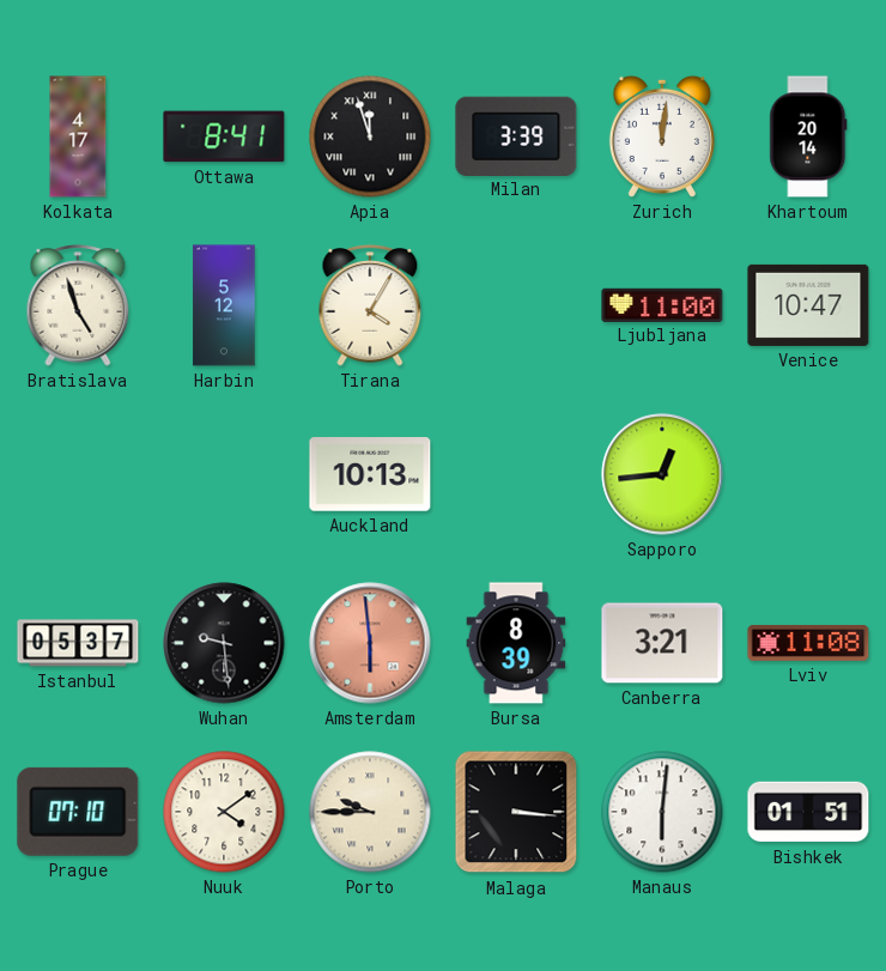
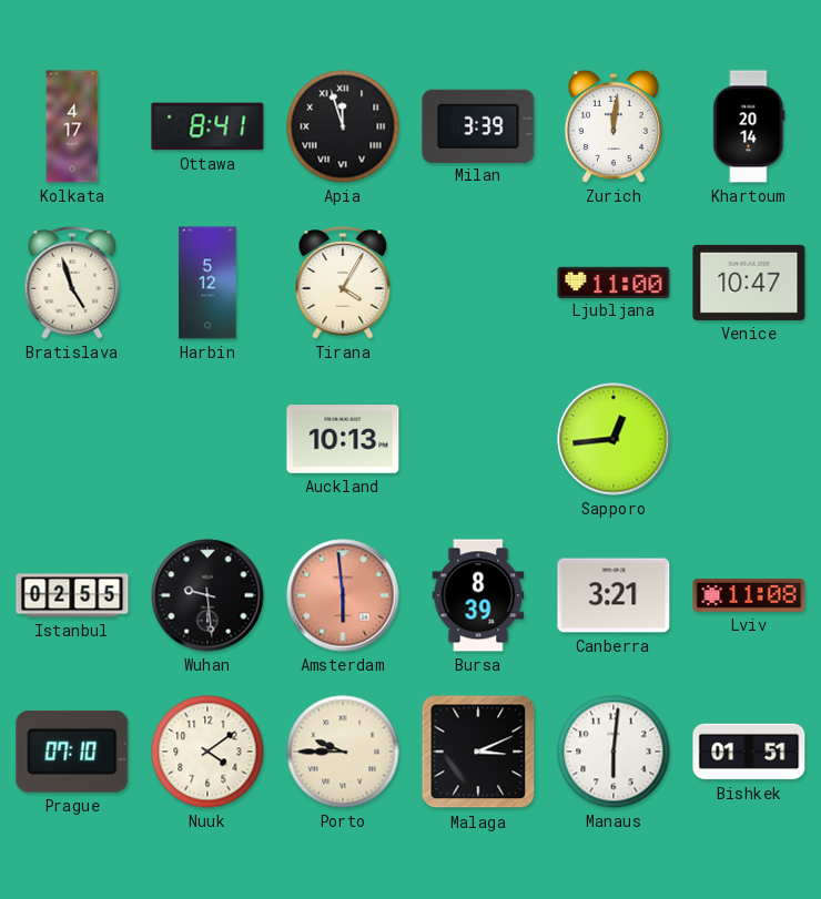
Istanbul: 05:37 -> 02:55
Malaga: 3:16 -> 3:11
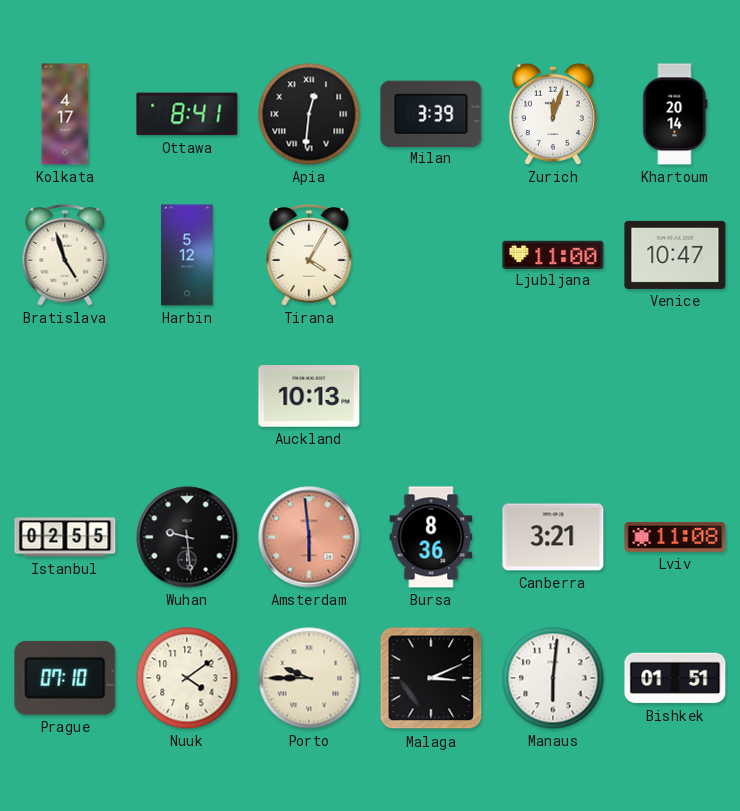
Apia: 11:57 -> 12:31
Zurich: 12:01 -> 12:03
Sapporo: 12:44 -> none
Bursa: 8:39 -> 8:36
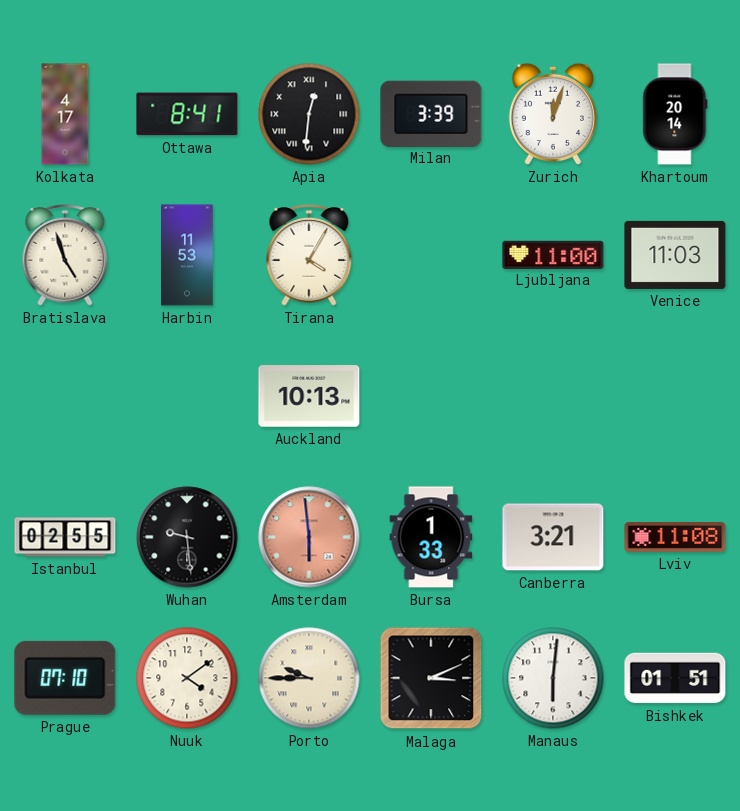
Harbin: 5:12 -> 11:53
Venice: 10:47 -> 11:03
Bursa: 8:36 -> 1:33
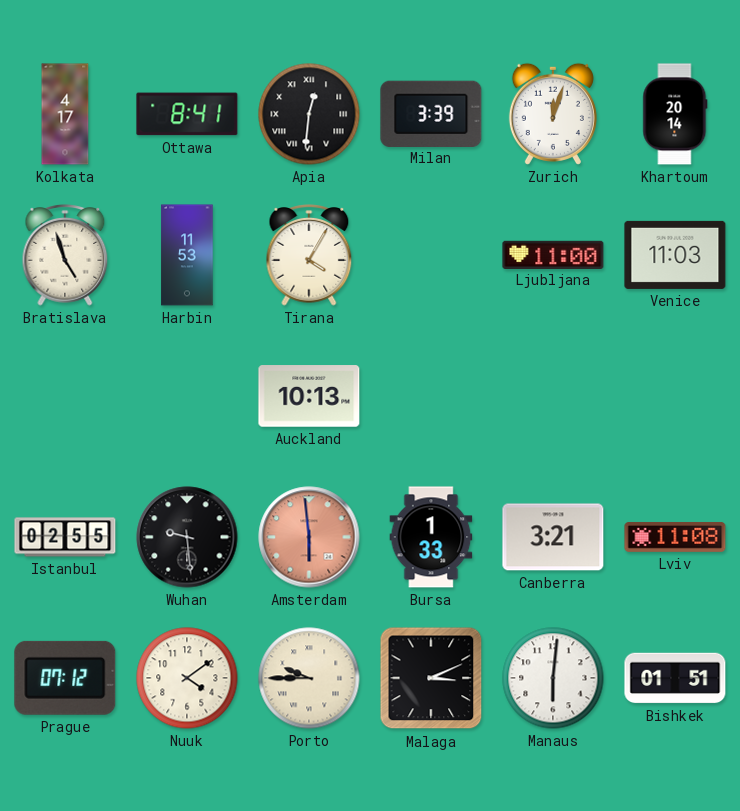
Prague: 07:10 -> 07:12
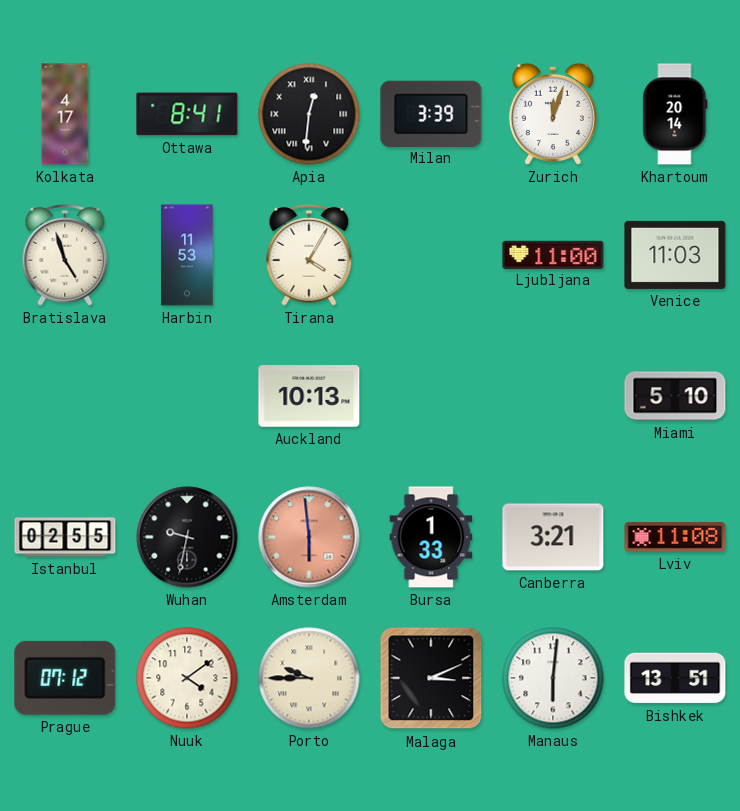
Miami: none -> 5:10
Wuhan: 9:29 -> 9:32
Bishkek: 01:51 -> 13:51
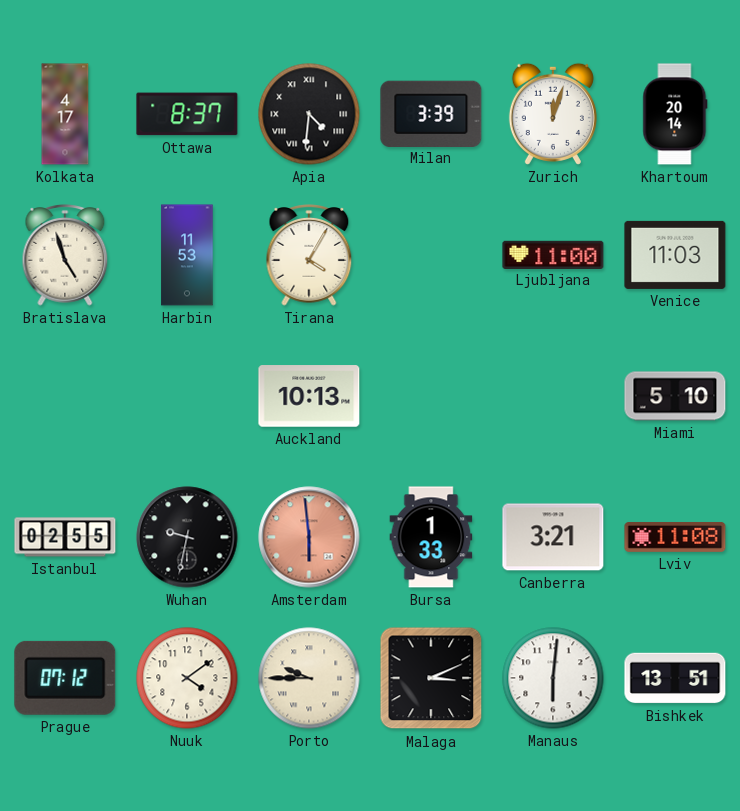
Ottawa: 8:41 -> 8:37
Apia: 12:31 -> 4:31
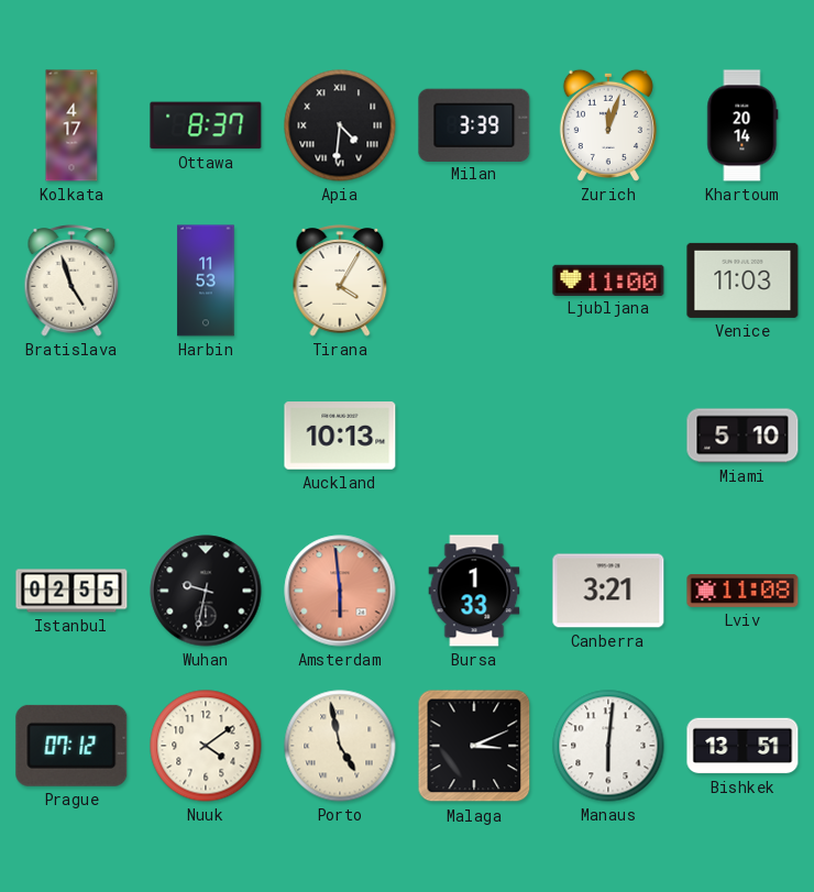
Porto: 9:45 -> 4:58
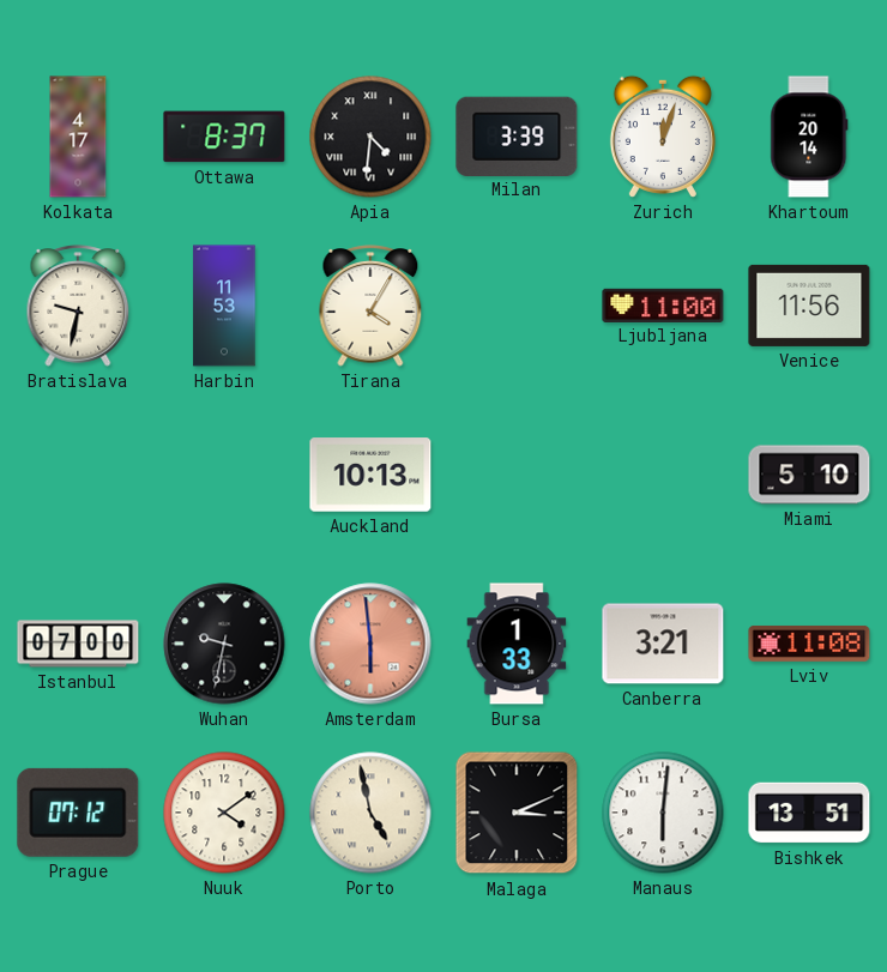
Bratislava: 4:57 -> 9:32
Venice: 11:03 -> 11:56
Istanbul: 02:55 -> 07:00
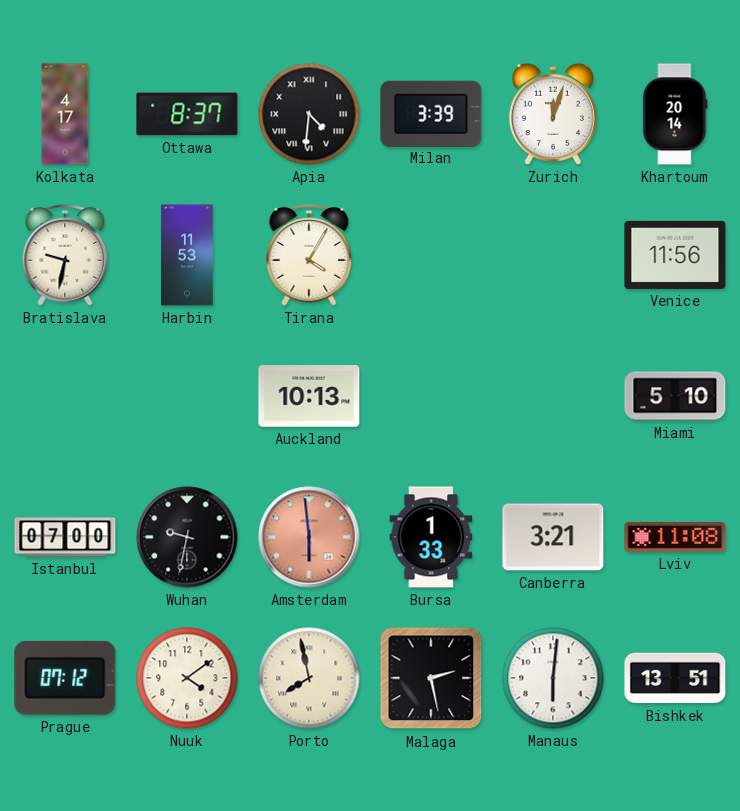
Ljubljana: 11:00 -> none
Porto: 4:58 -> 7:58
Malaga: 3:11 -> 2:28
